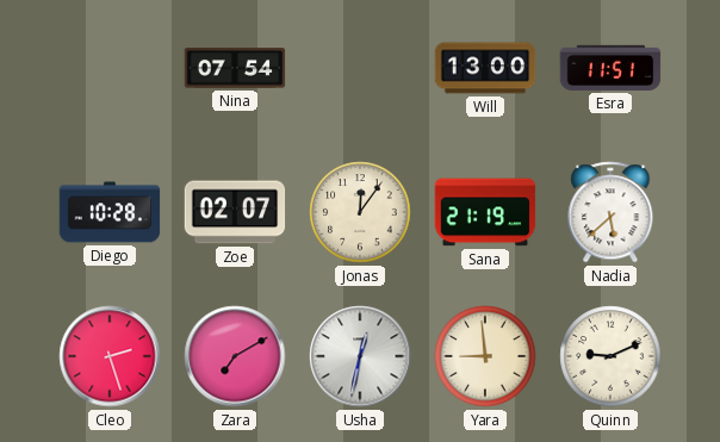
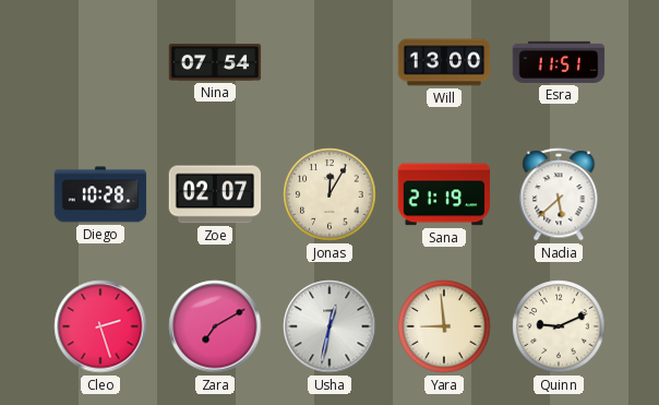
Jonas: 12:06 -> 12:05
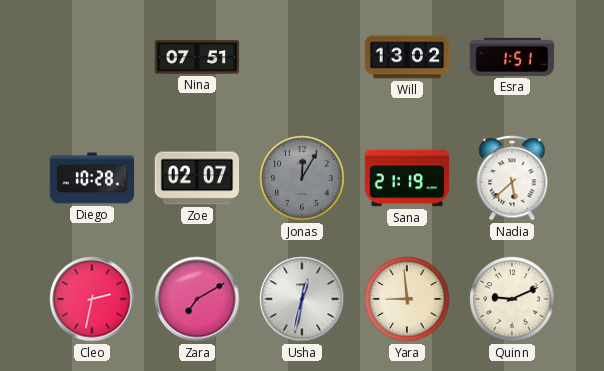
Nina: 07:54 -> 07:51
Will: 13:00 -> 13:02
Esra: 11:51 -> 1:51
Jonas dial: cream -> grey
Cleo: 2:27 -> 2:32
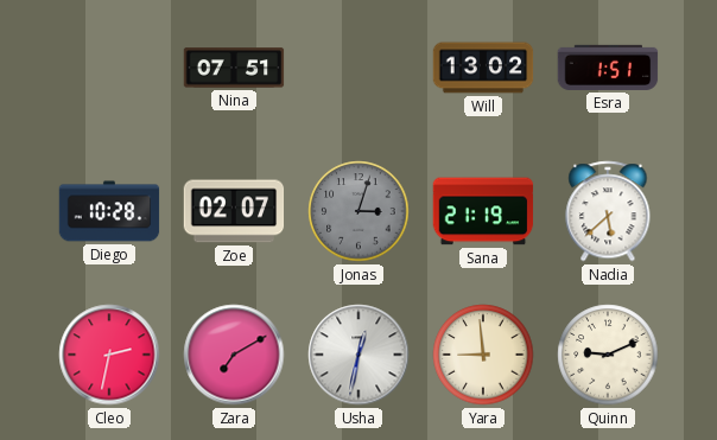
Jonas: 12:05 -> 3:03
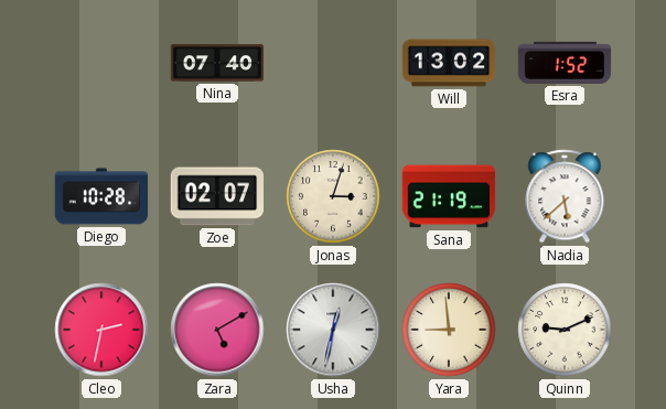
Nina: 07:51 -> 07:40
Esra: 1:51 -> 1:52
Jonas dial: grey -> cream
Zara: 7:10 -> 5:10
